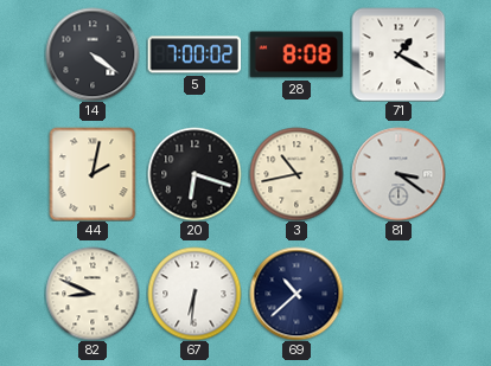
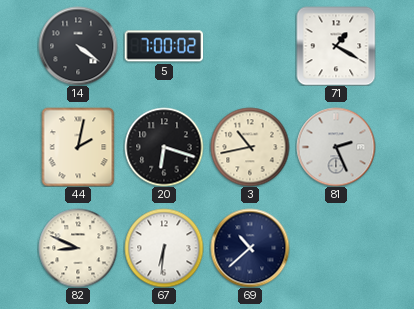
28: 8:08 -> none
81: 3:21 -> 2:26
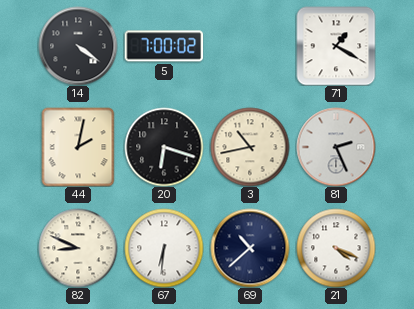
21: none -> 4:19
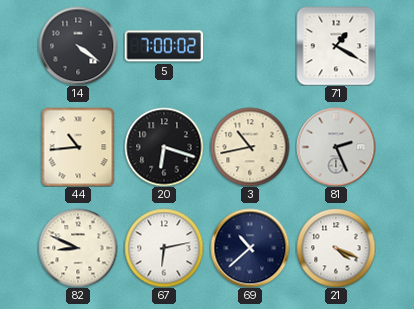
44: 2:02 -> 10:44
67: 6:31 -> 6:13
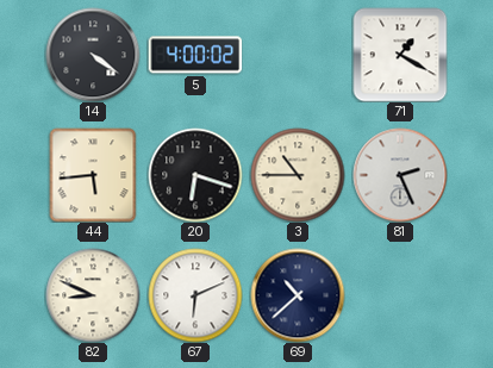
5: 7:00 -> 4:00
44: 10:44 -> 5:44
3: 10:43 -> 10:45
67: 6:13 -> 6:11
21: 4:19 -> none
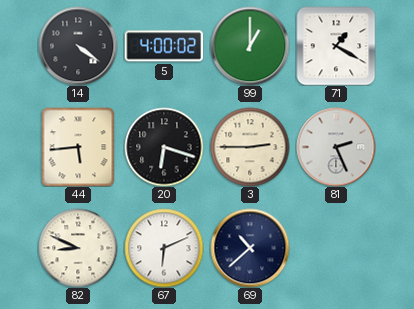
99: none -> 1:00
3: 10:45 -> 2:45
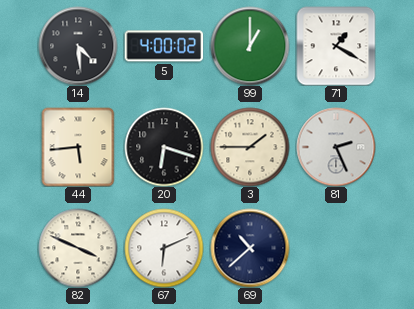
14: 4:21 -> 4:29
3: 2:45 -> 1:45
82: 8:49 -> 3:49
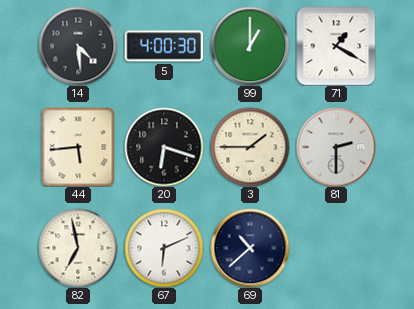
5: 4:00:02 -> 4:00:30
81: 2:26 -> 2:30
82: 3:49 -> 6:58
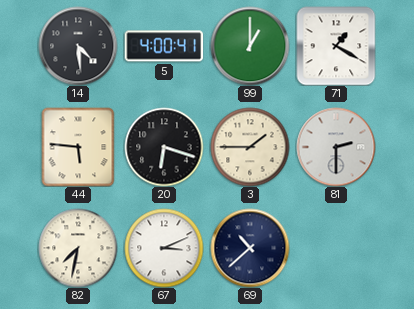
5: 4:00:30 -> 4:00:41
44: 5:44 -> 5:46
82: 6:58 -> 7:32
67: 6:11 -> 3:11
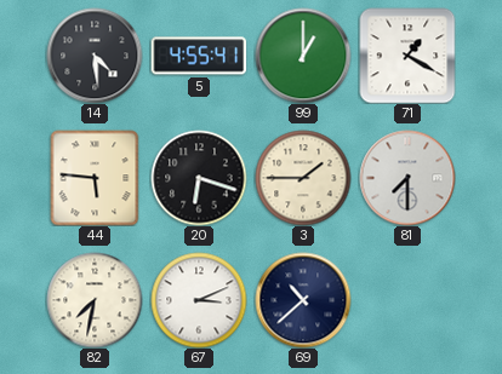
5: 4:00 -> 4:55
81: 2:30 -> 7:30
